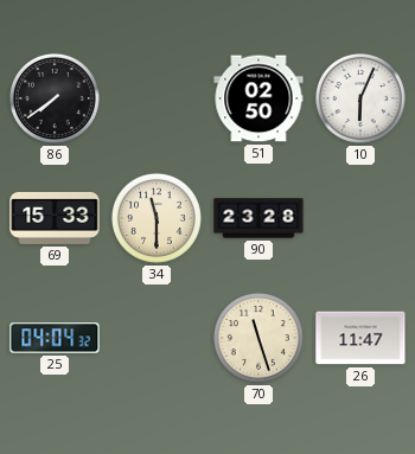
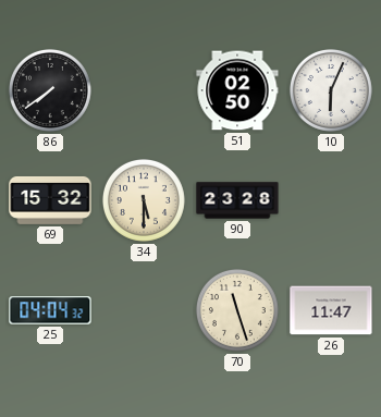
69: 15:33 -> 15:32
34: 11:30 -> 5:30
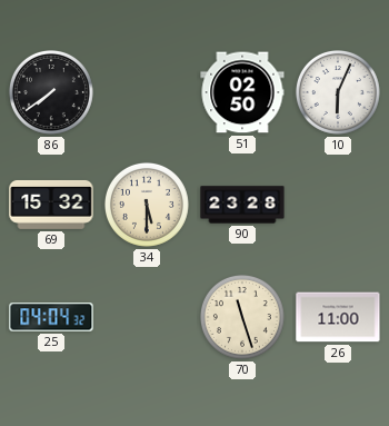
26: 11:47 -> 11:00
